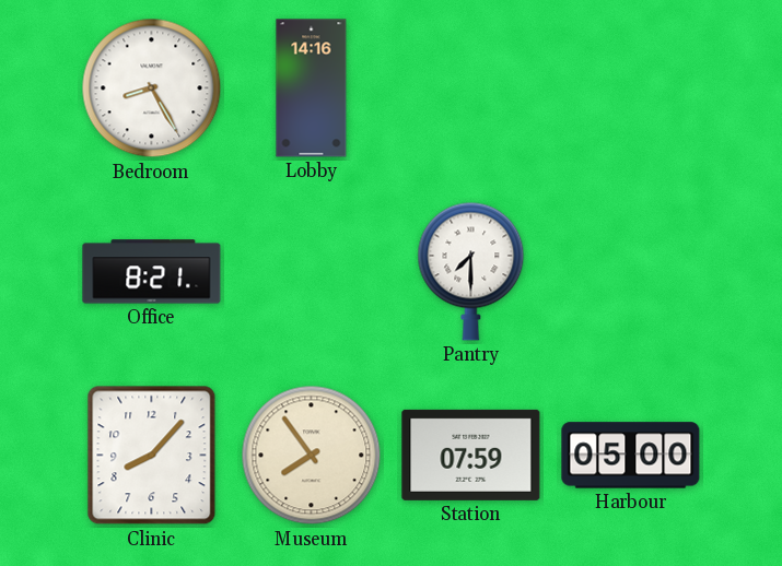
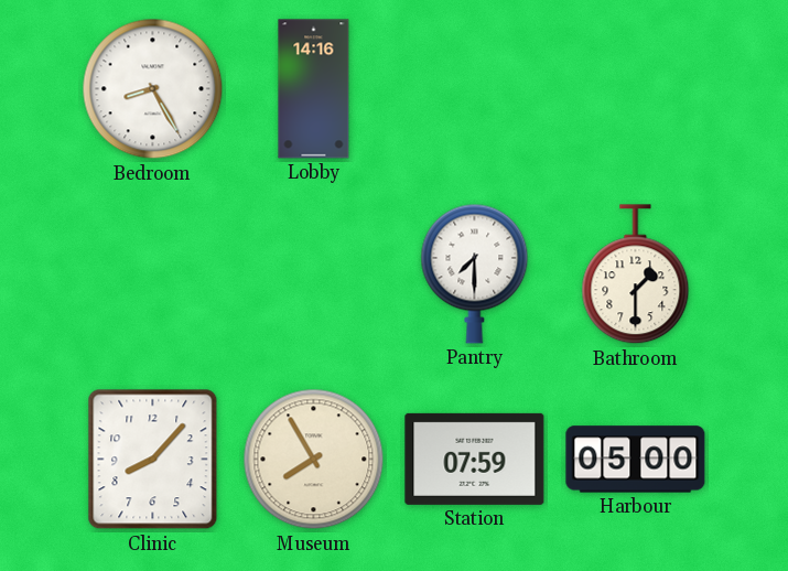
Office: 8:21 -> none
Bathroom: none -> 1:30
Museum: 7:54 -> 7:55
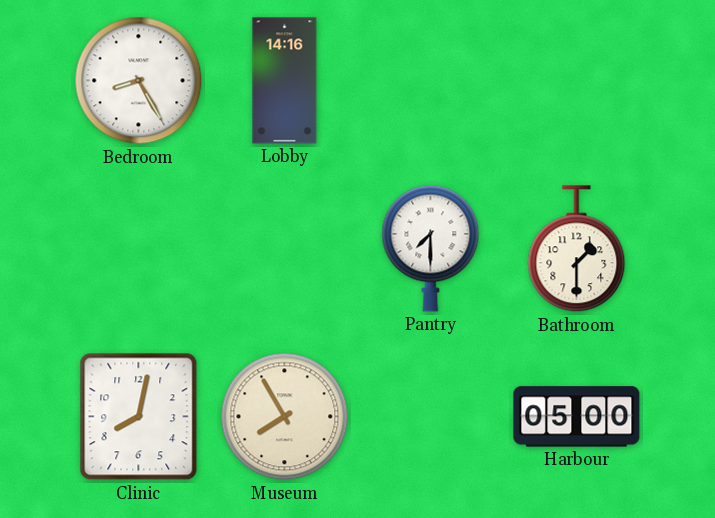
Clinic: 8:07 -> 8:02
Station: 07:59 -> none
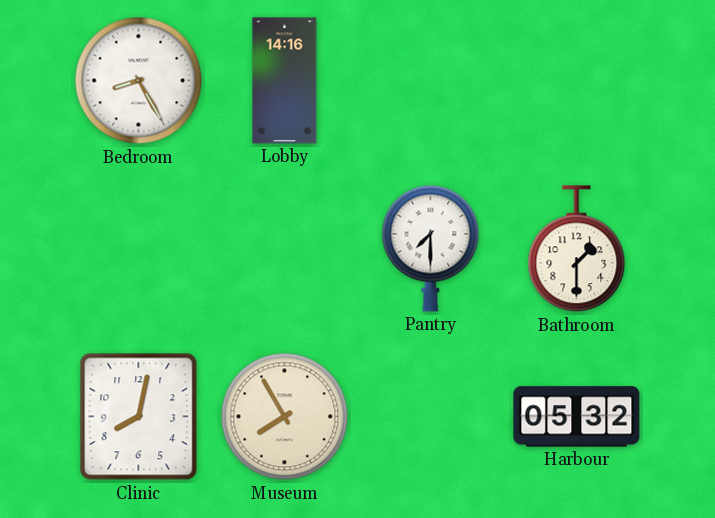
Harbour: 05:00 -> 05:32
